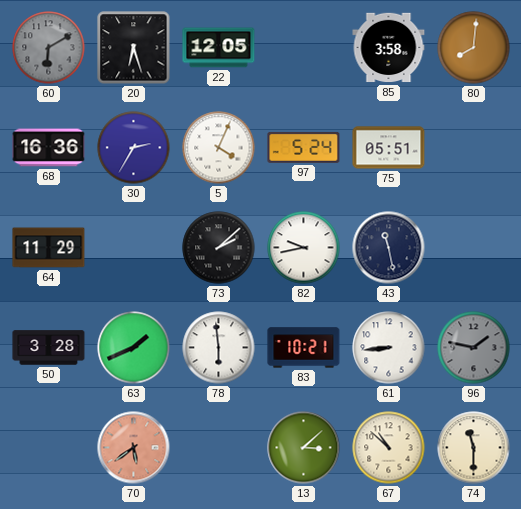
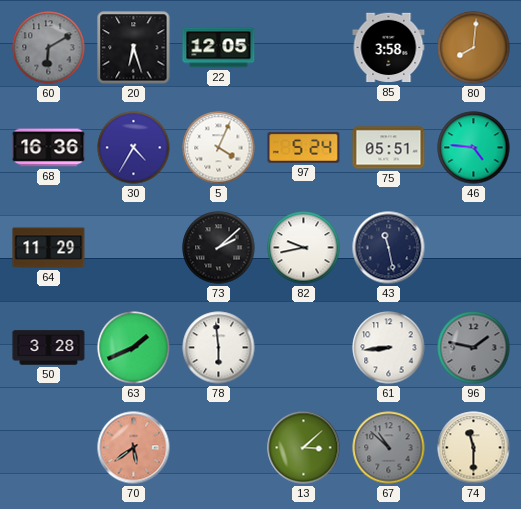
30: 2:35 -> 4:35
46: none -> 4:46
83: 10:21 -> none
67 dial: cream -> grey
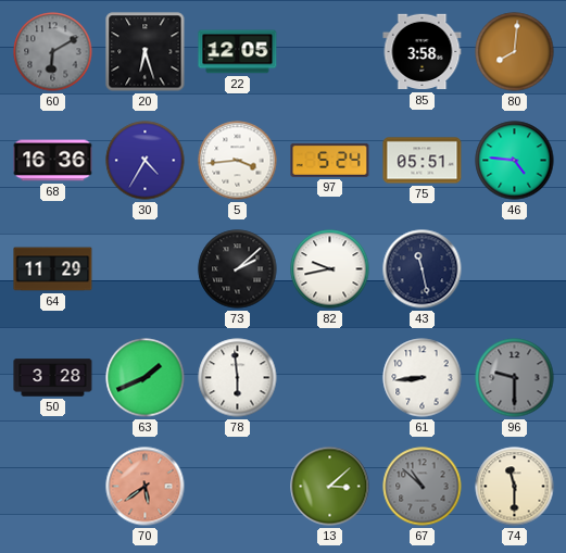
5: 4:04 -> 3:44
96: 1:47 -> 9:30
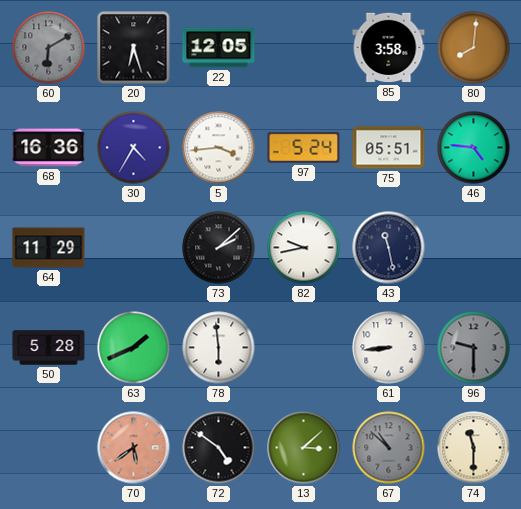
50: 3:28 -> 5:28
72: none -> 4:51
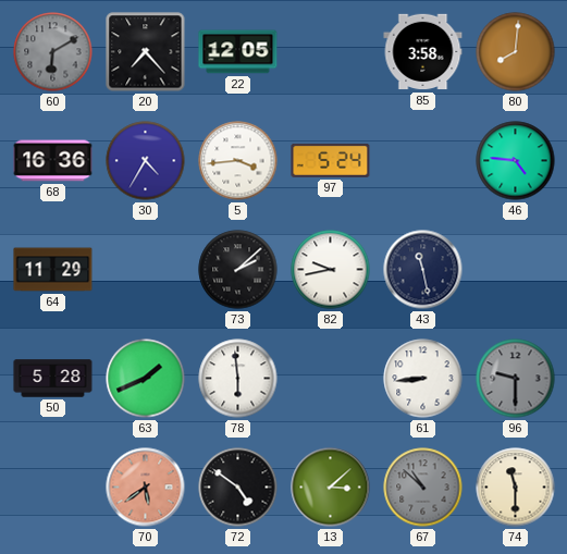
20: 6:27 -> 7:23
75: 05:51 -> none
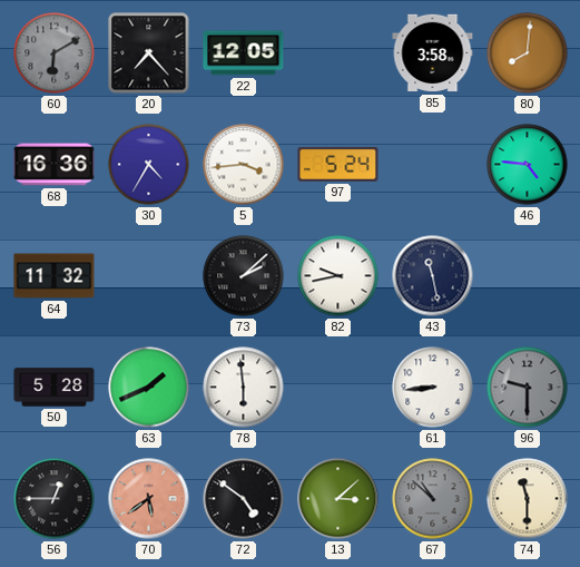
64: 11:29 -> 11:32
56: none -> 12:45
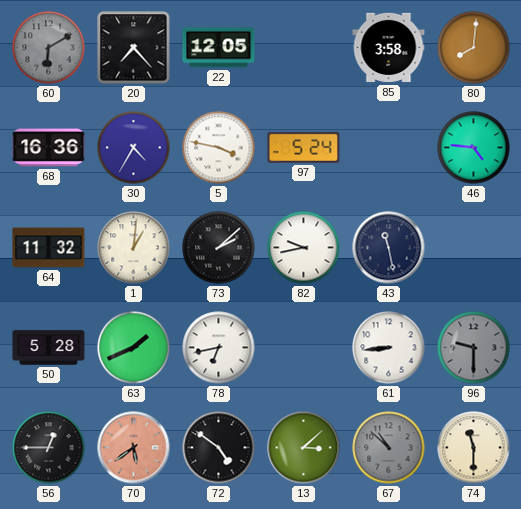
5: 3:44 -> 3:47
1: none -> 1:01
78: 5:59 -> 6:43
